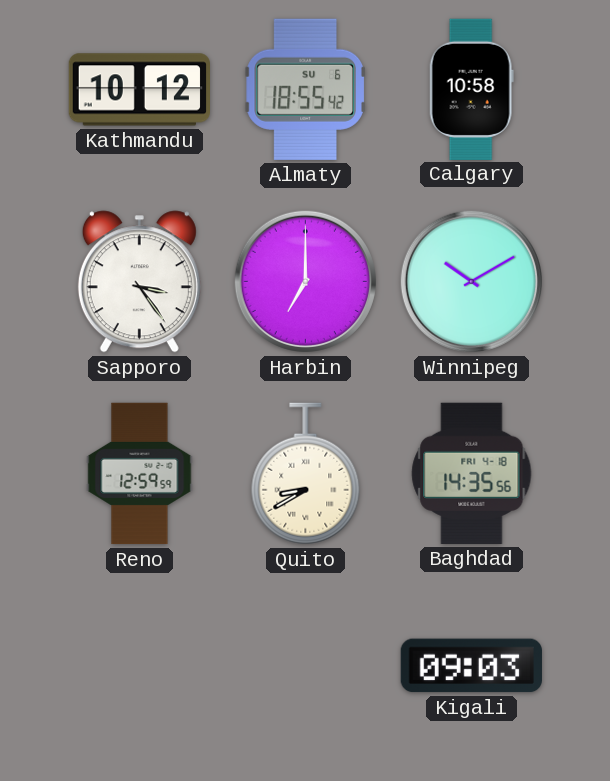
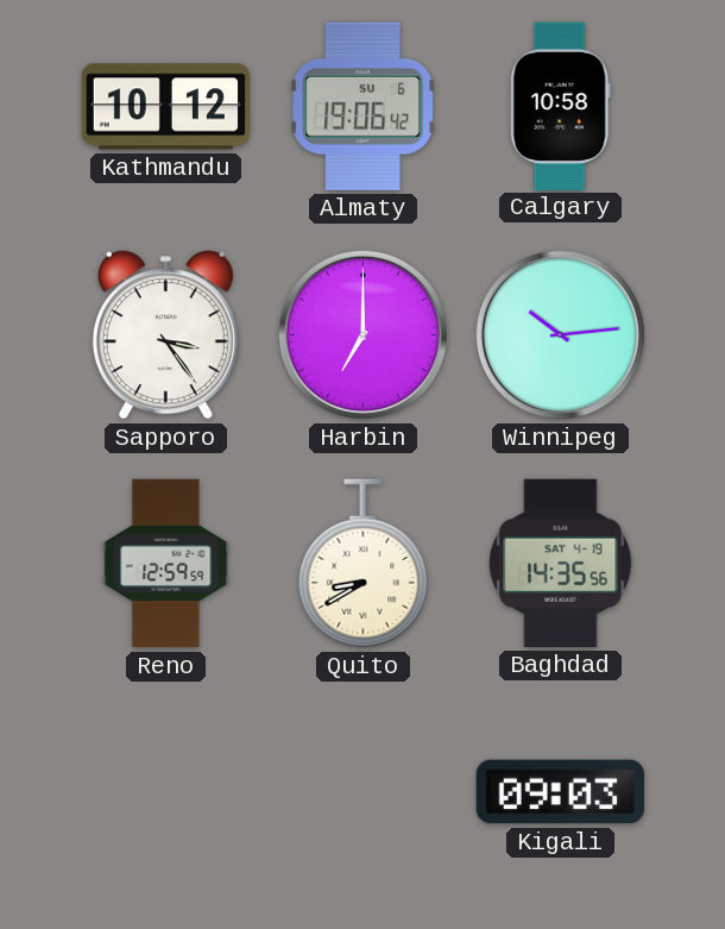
Almaty: 18:55 -> 19:06
Winnipeg: 10:10 -> 10:14
Baghdad date: FRI 4-18 -> SAT 4-19
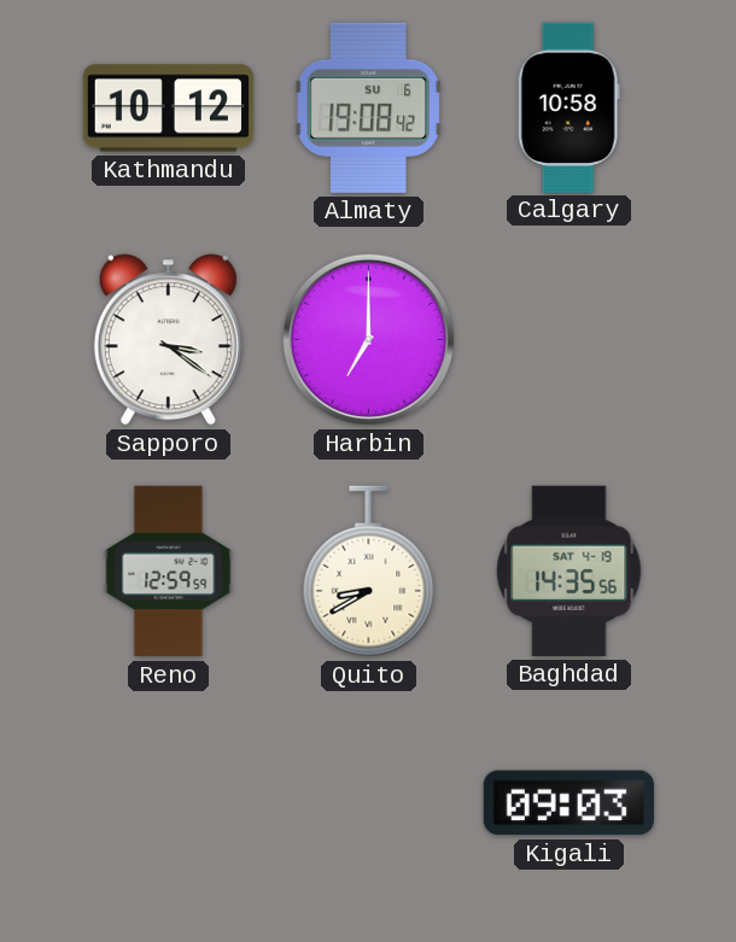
Almaty: 19:06 -> 19:08
Sapporo: 3:24 -> 3:21
Winnipeg: 10:14 -> none
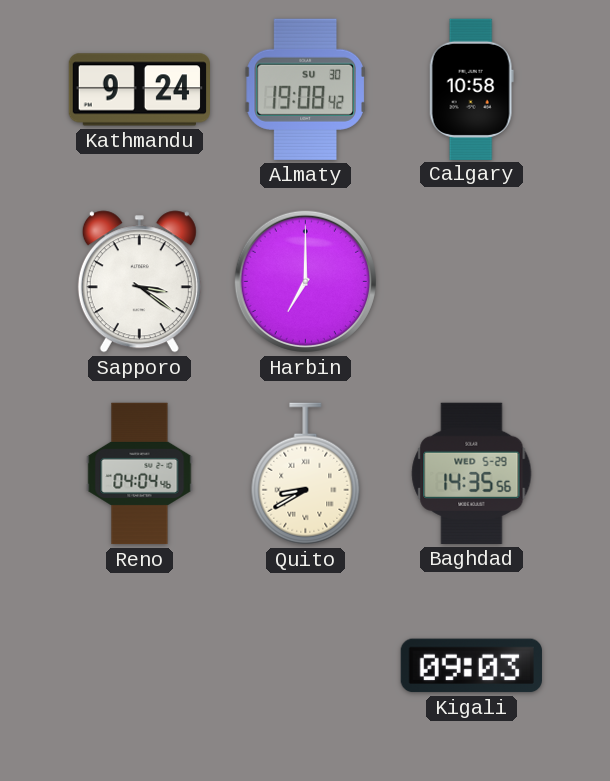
Kathmandu: 10:12 -> 9:24
Almaty date: SU 6 -> SU 30
Reno: 12:59 -> 04:04
Baghdad date: SAT 4-19 -> WED 5-29
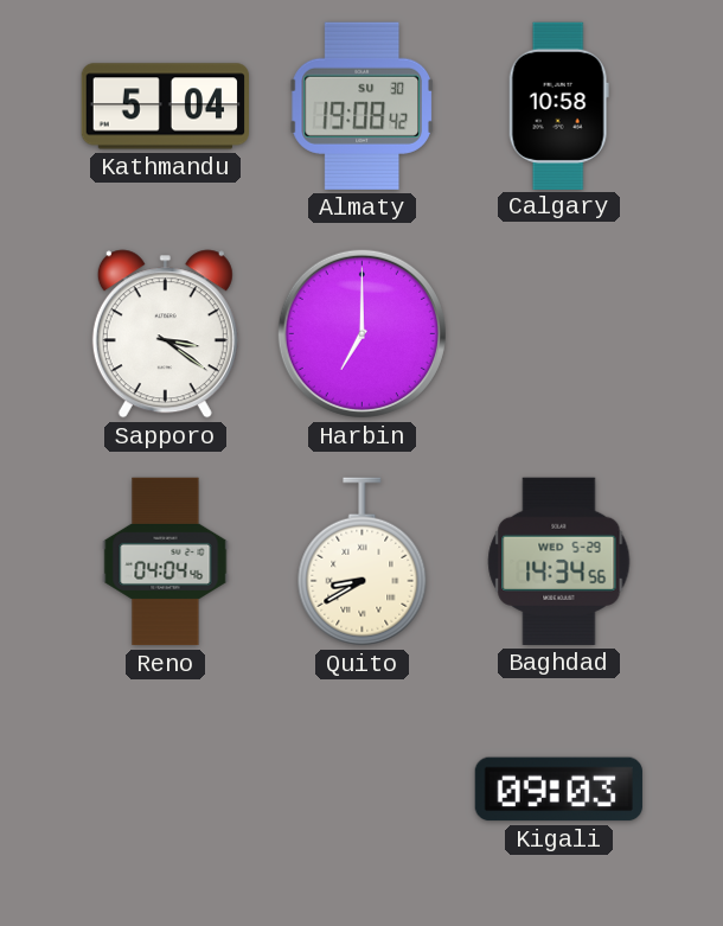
Kathmandu: 9:24 -> 5:04
Baghdad: 14:35 -> 14:34
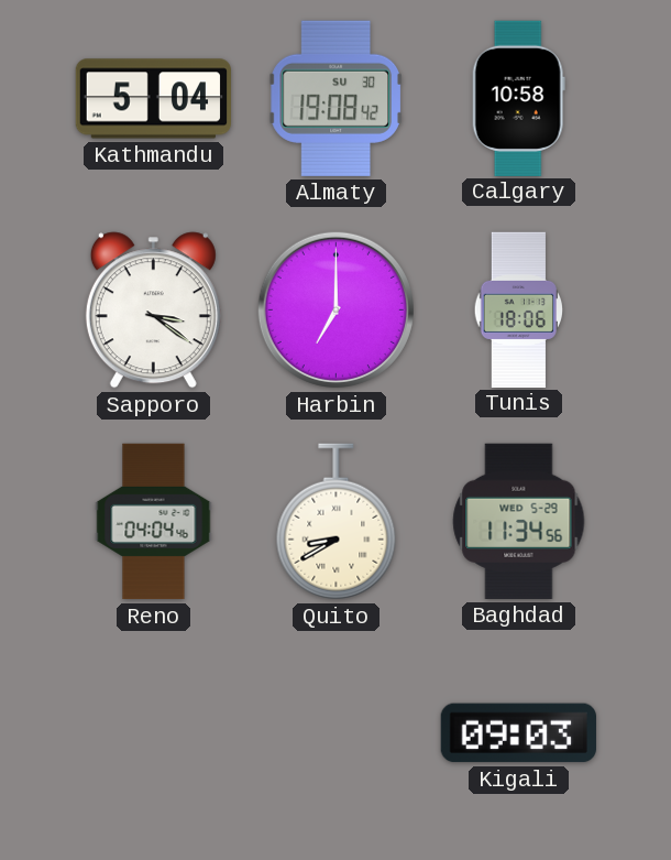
Tunis: none -> 18:06
Baghdad: 14:34 -> 11:34
